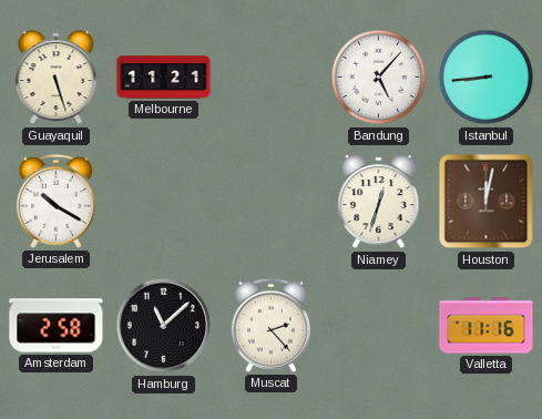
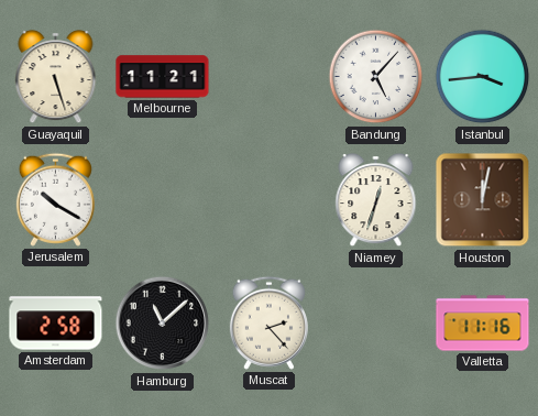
Istanbul: 8:44 -> 3:44
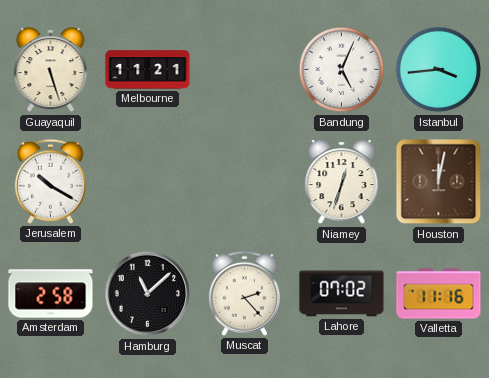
Bandung: 5:07 -> 5:04
Lahore: none -> 07:02
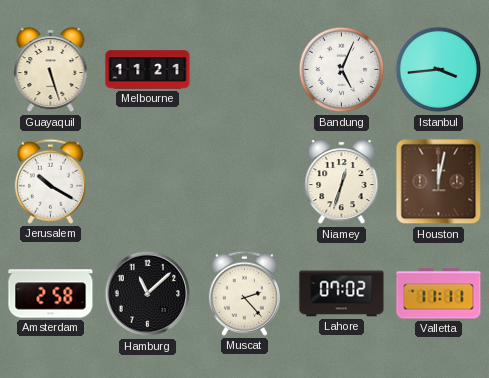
Valletta: 11:16 -> 11:11
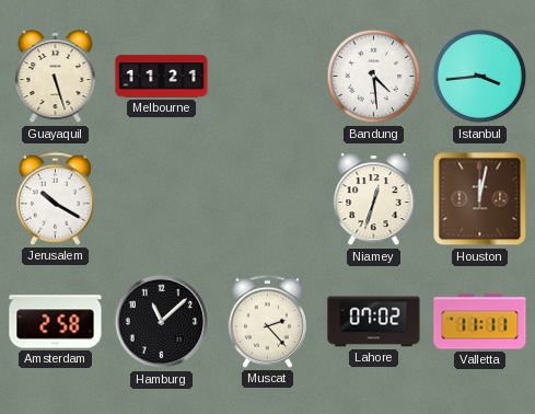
Bandung: 5:04 -> 4:29
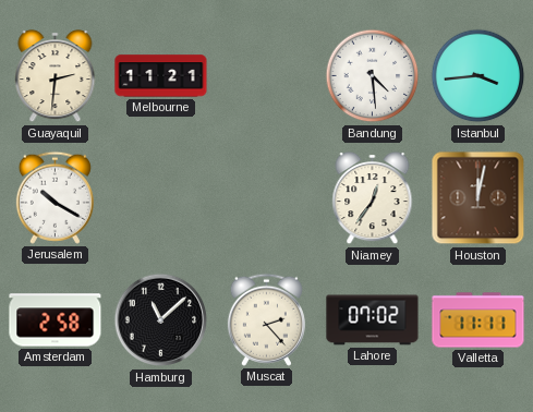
Guayaquil: 5:27 -> 2:31
Niamey: 12:33 -> 12:36
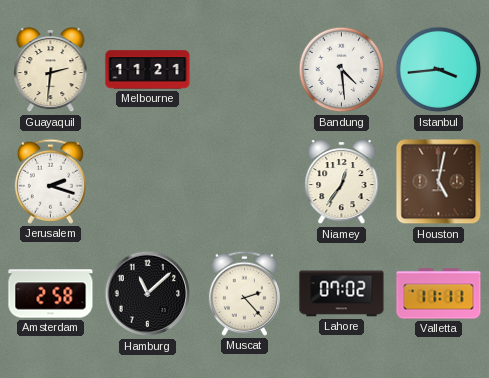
Jerusalem: 10:20 -> 2:18
Houston: 12:02 -> 5:02
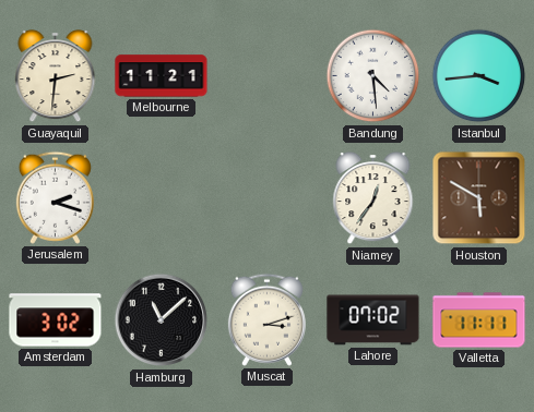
Houston: 5:02 -> 5:50
Amsterdam: 2:58 -> 3:02
Muscat: 2:23 -> 3:12
